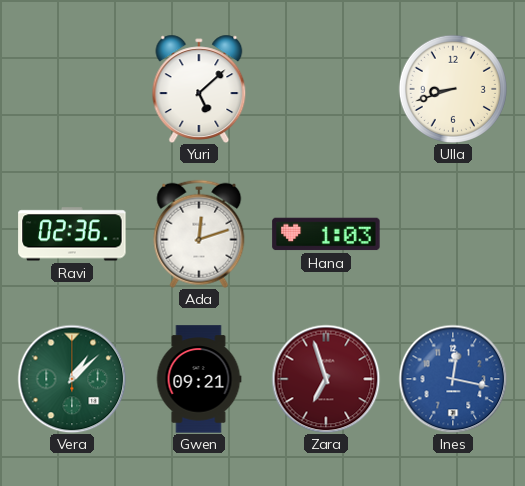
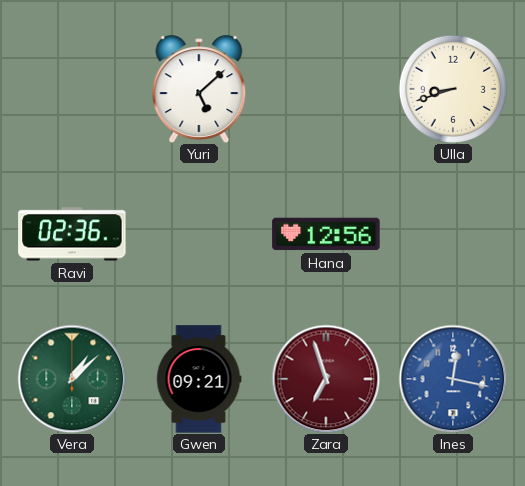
Ada: 12:12 -> none
Hana: 1:03 -> 12:56
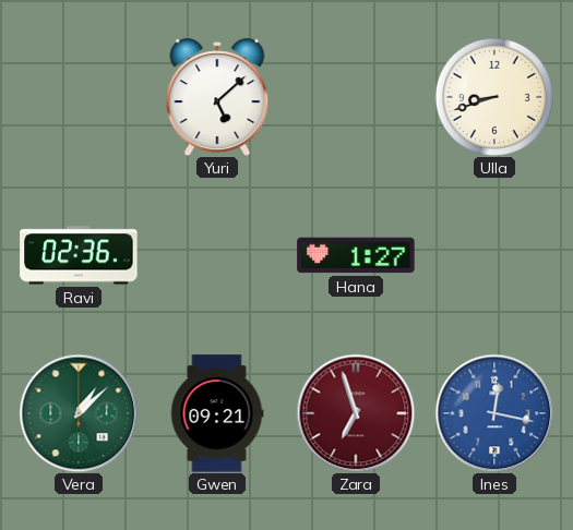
Hana: 12:56 -> 1:27
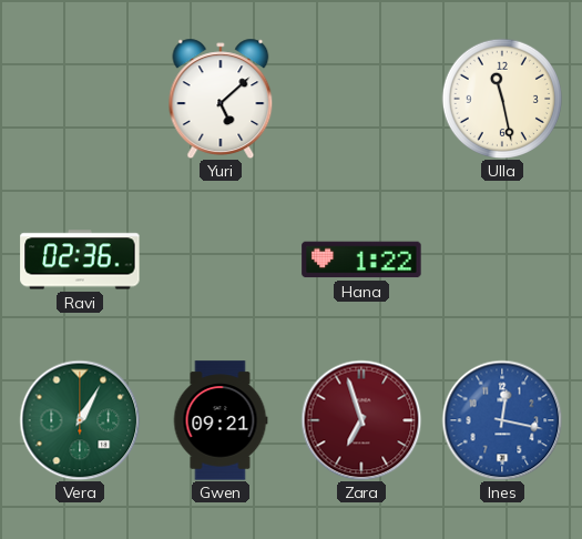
Ulla: 8:42 -> 11:28
Hana: 1:27 -> 1:22
Vera: 1:08 -> 1:05
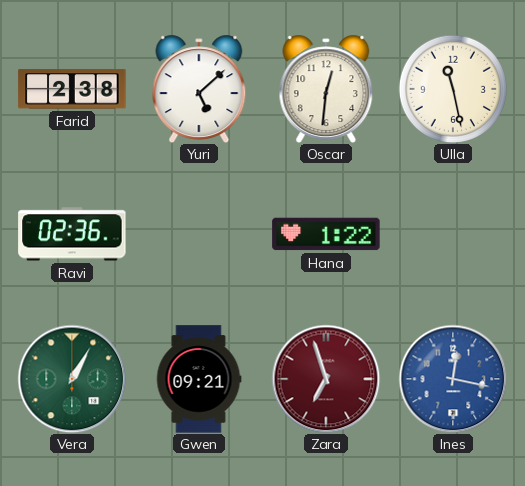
Farid: none -> 2:38
Oscar: none -> 12:31
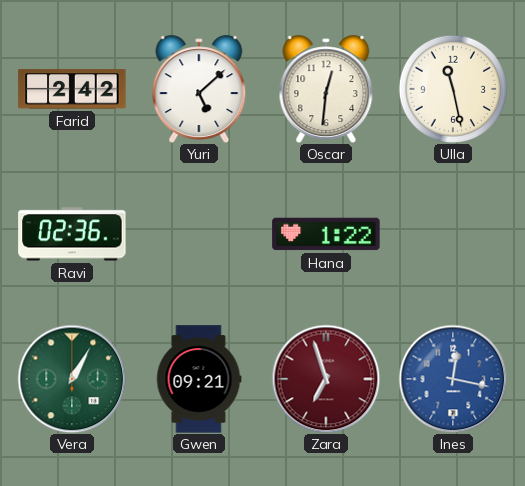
Farid: 2:38 -> 2:42
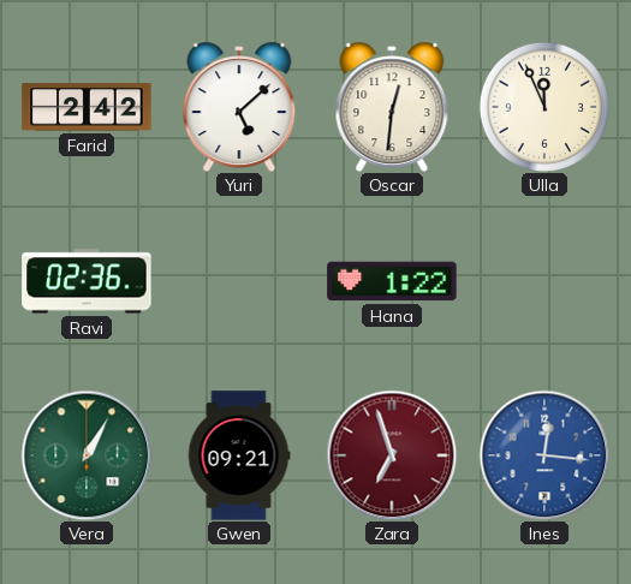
Ulla: 11:28 -> 11:56
Ines: 12:17 -> 12:16
